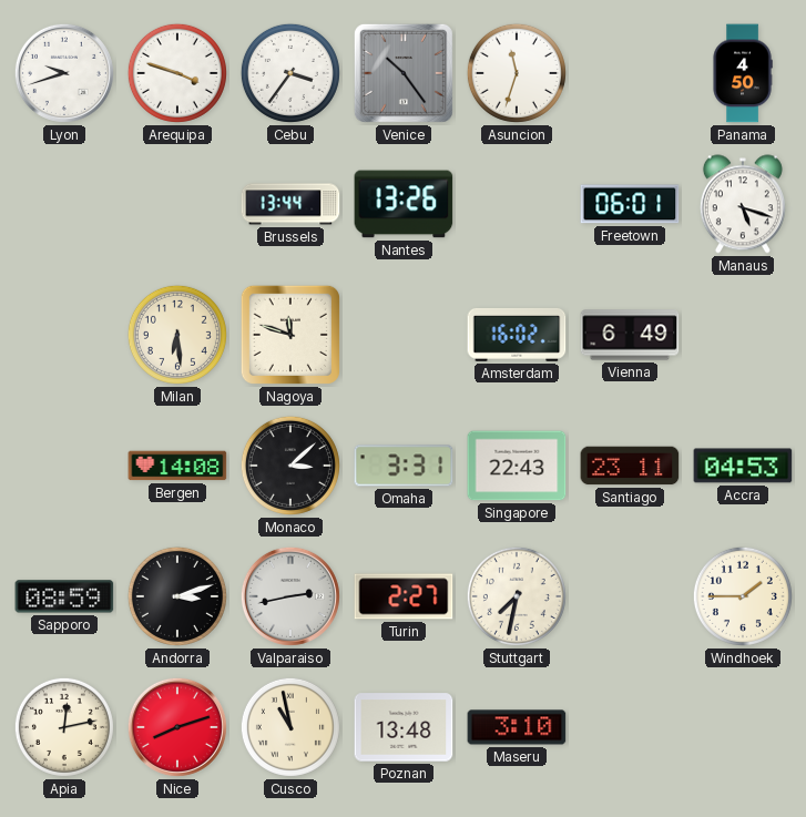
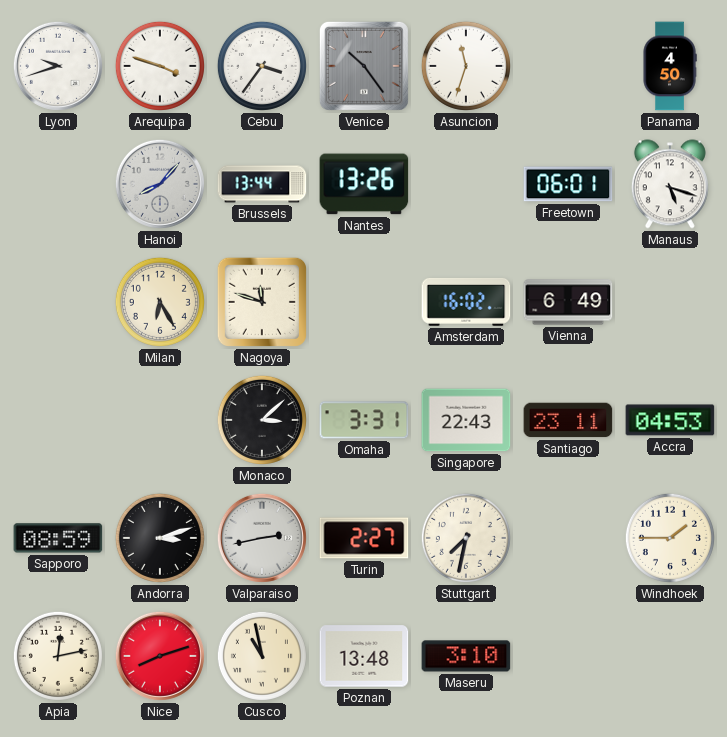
Hanoi: none -> 8:07
Milan: 6:29 -> 6:25
Bergen: 14:08 -> none
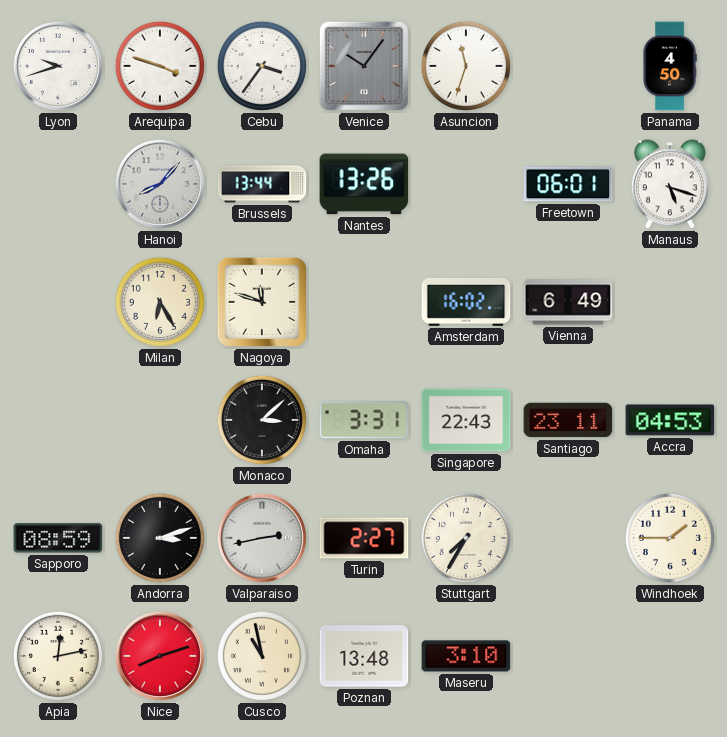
Venice: 10:24 -> 10:06
Stuttgart: 7:32 -> 7:35
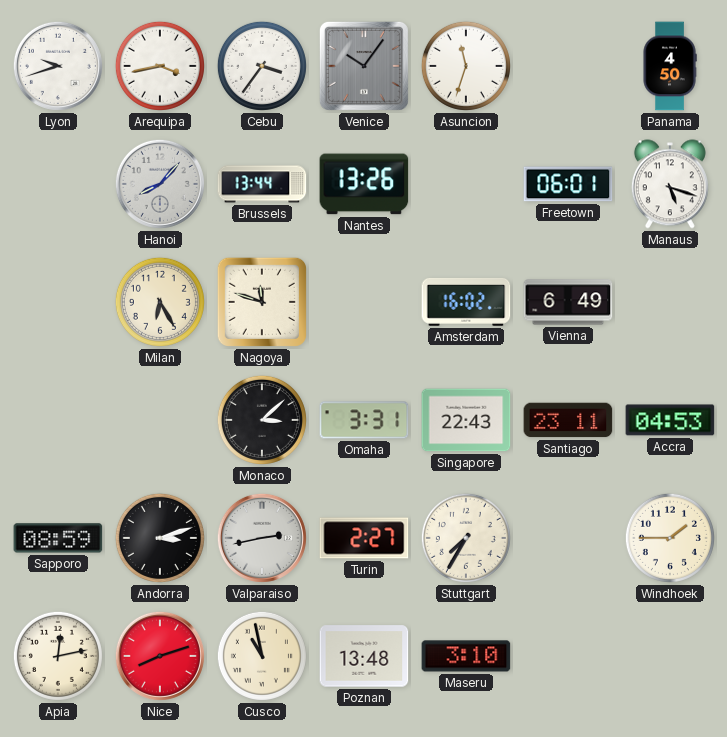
Arequipa: 3:48 -> 3:43
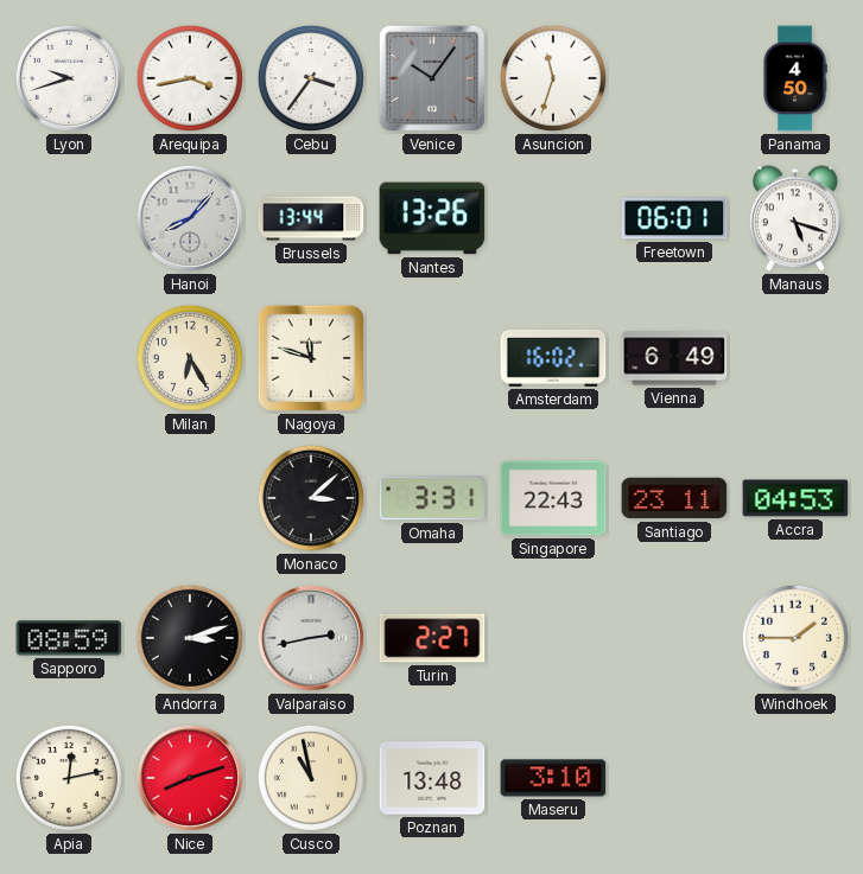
Stuttgart: 7:35 -> none
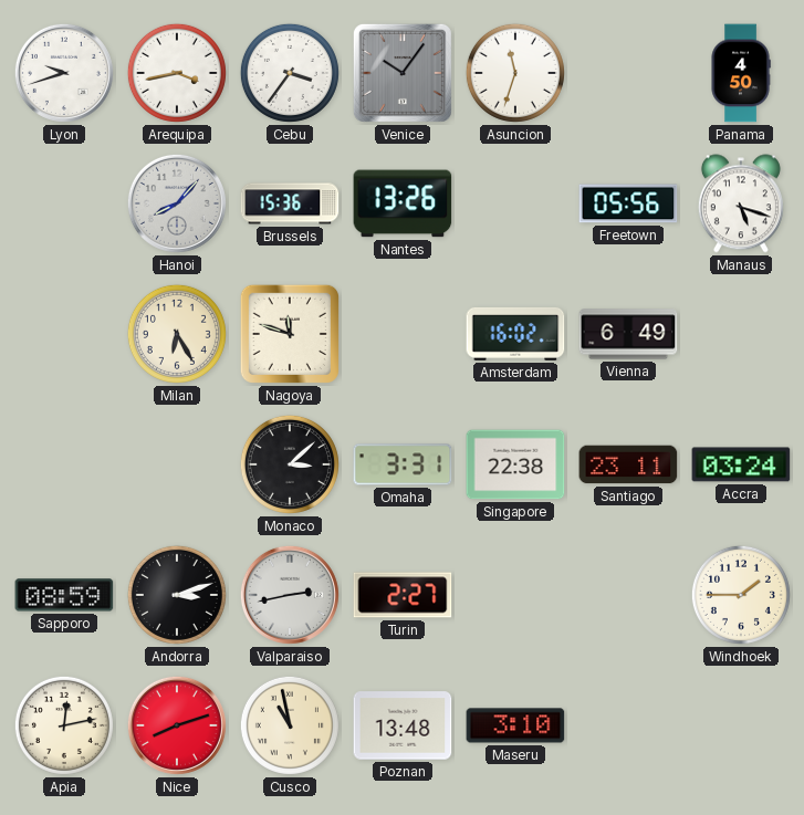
Brussels: 13:44 -> 15:36
Freetown: 06:01 -> 05:56
Singapore: 22:43 -> 22:38
Accra: 04:53 -> 03:24
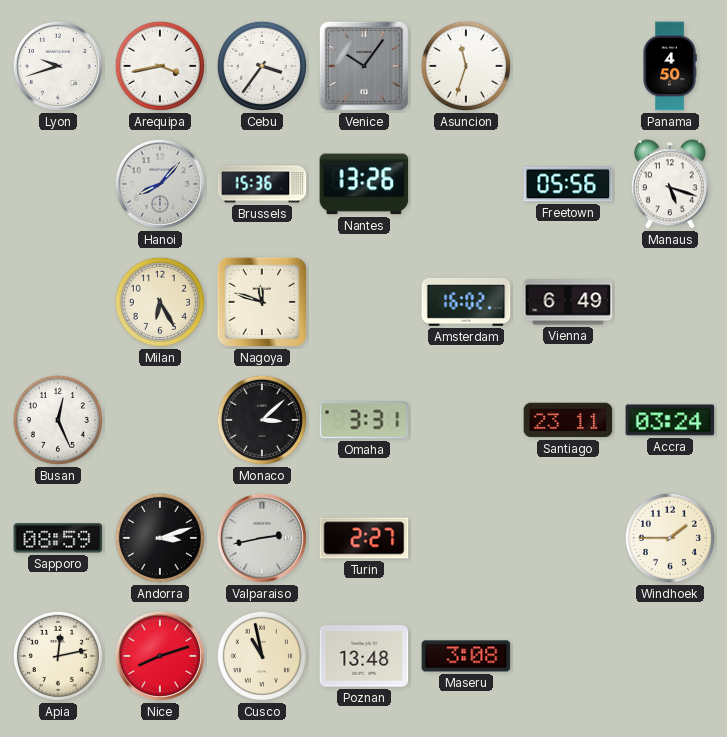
Busan: none -> 12:26
Singapore: 22:38 -> none
Maseru: 3:10 -> 3:08
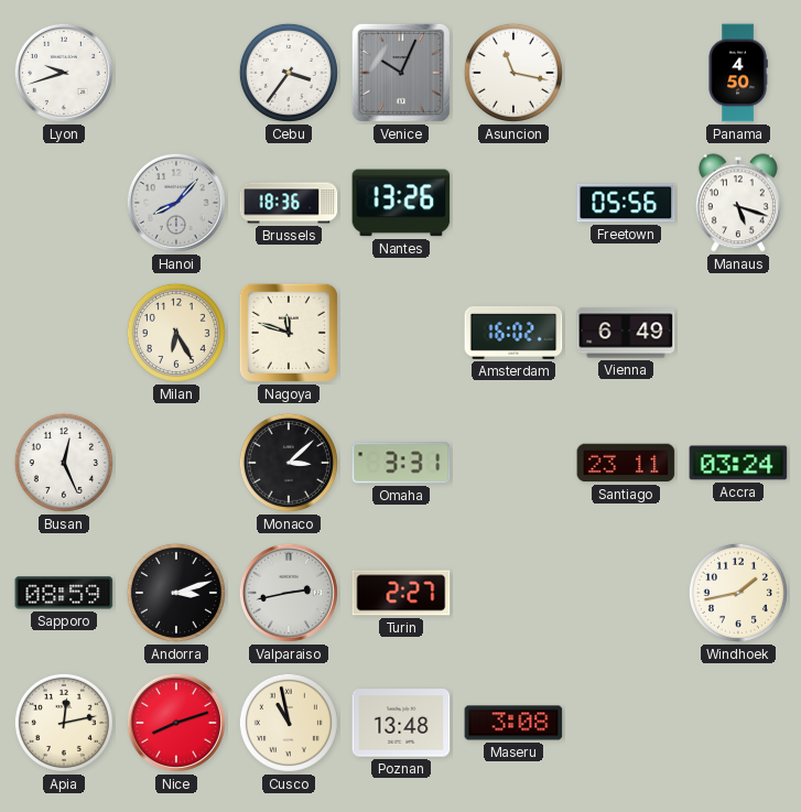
Arequipa: 3:43 -> none
Venice: 10:06 -> 10:04
Asuncion: 11:33 -> 11:17
Brussels: 15:36 -> 18:36
Windhoek: 1:45 -> 1:43
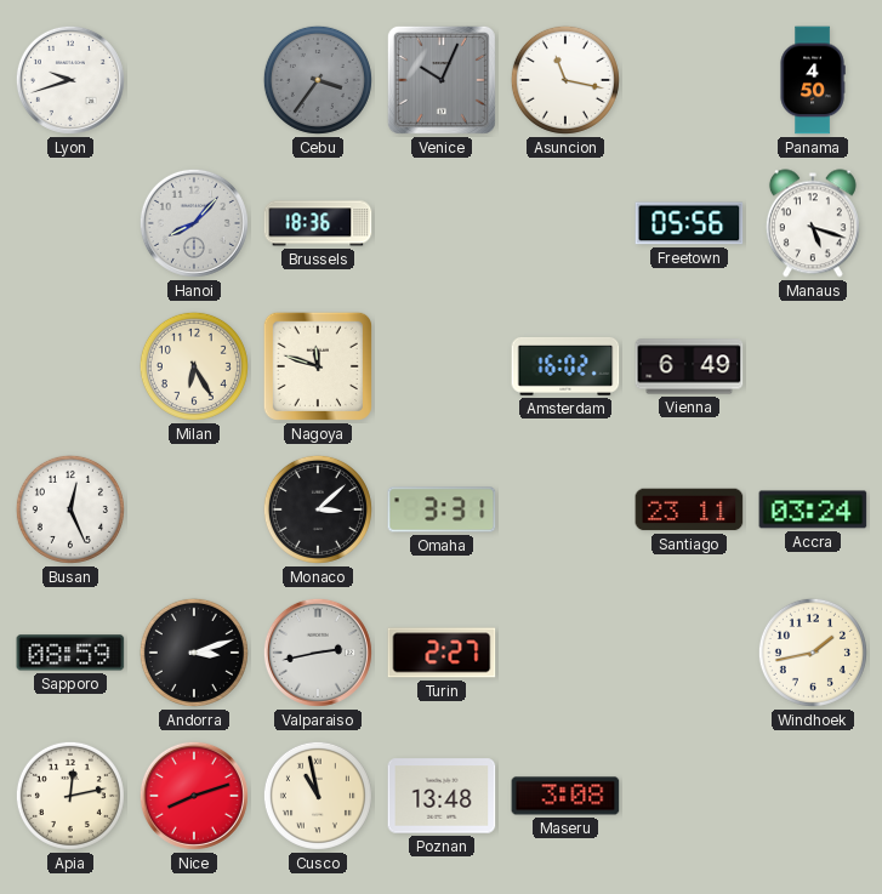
Cebu dial: white -> grey
Nantes: 13:26 -> none
